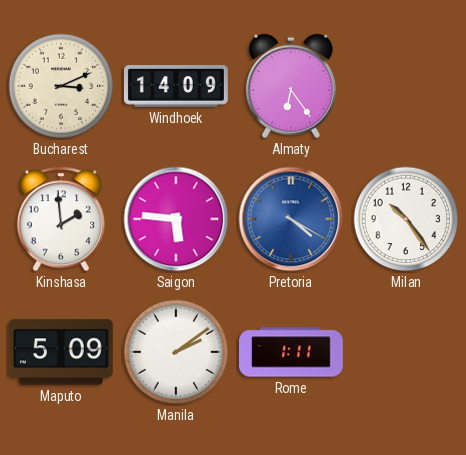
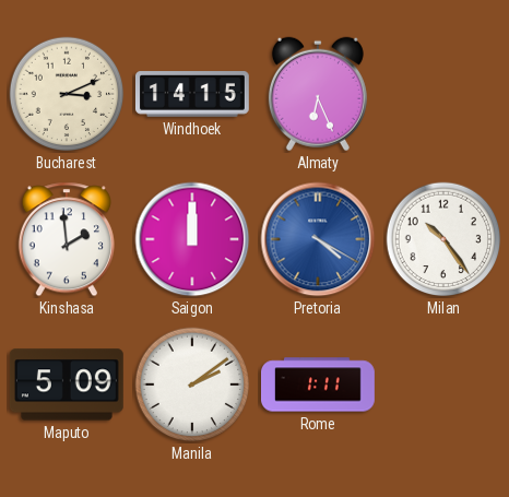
Windhoek: 14:09 -> 14:15
Almaty: 6:24 -> 6:26
Saigon: 5:46 -> 12:00
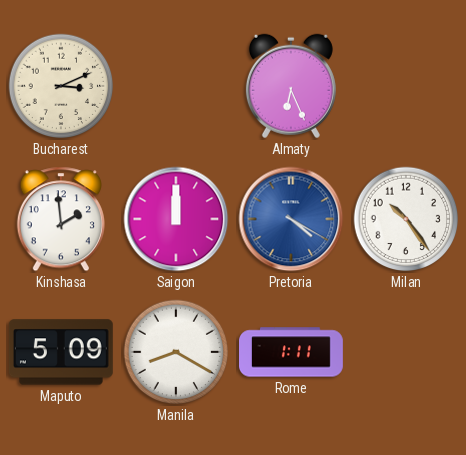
Windhoek: 14:15 -> none
Manila: 2:09 -> 8:20
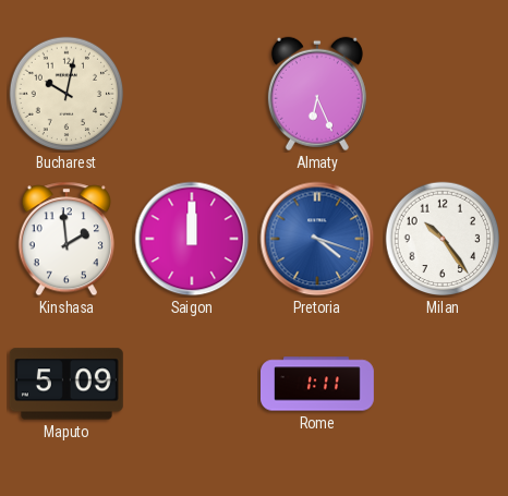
Bucharest: 3:11 -> 10:02
Pretoria: 4:20 -> 4:18
Manila: 8:20 -> none
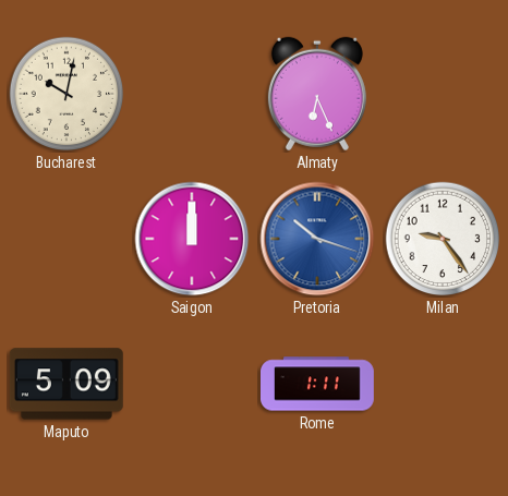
Kinshasa: 1:59 -> none
Pretoria: 4:18 -> 10:18
Milan: 10:24 -> 9:24
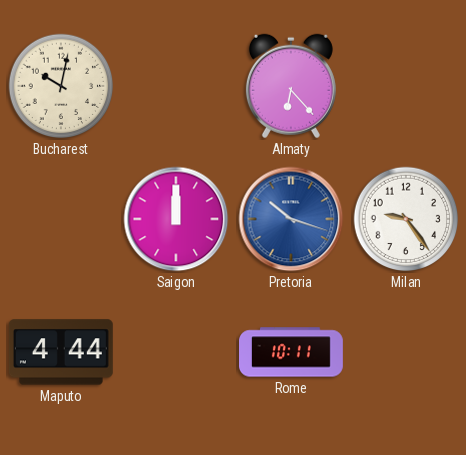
Almaty: 6:26 -> 6:23
Maputo: 5:09 -> 4:44
Rome: 1:11 -> 10:11
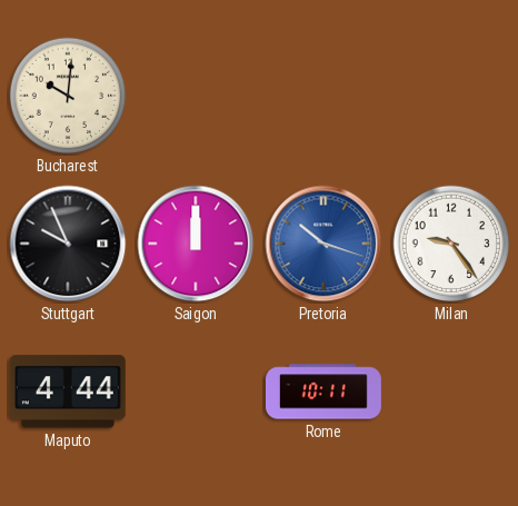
Bucharest: 10:02 -> 10:01
Almaty: 6:23 -> none
Stuttgart: none -> 9:56
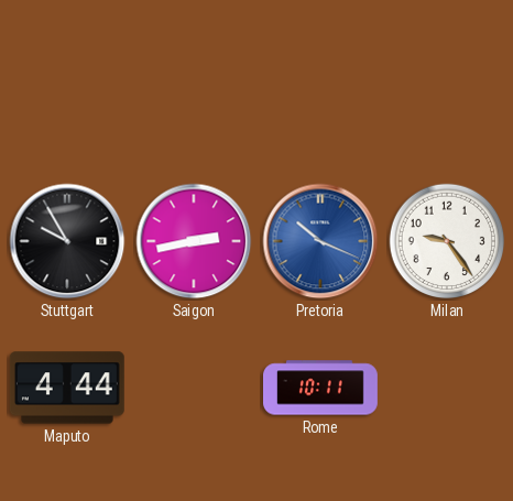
Bucharest: 10:01 -> none
Stuttgart: 9:56 -> 9:55
Saigon: 12:00 -> 2:43
Pretoria: 10:18 -> 10:19
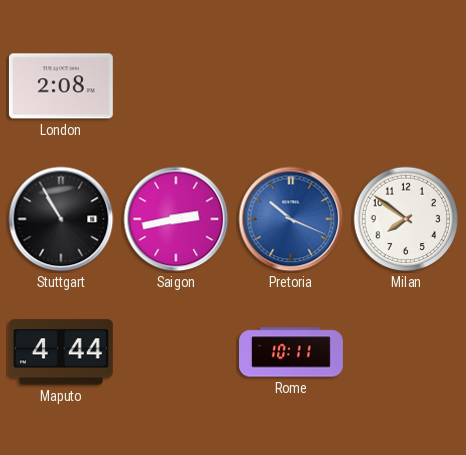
London: none -> 2:08
Stuttgart: 9:55 -> 10:55
Milan: 9:24 -> 7:51
